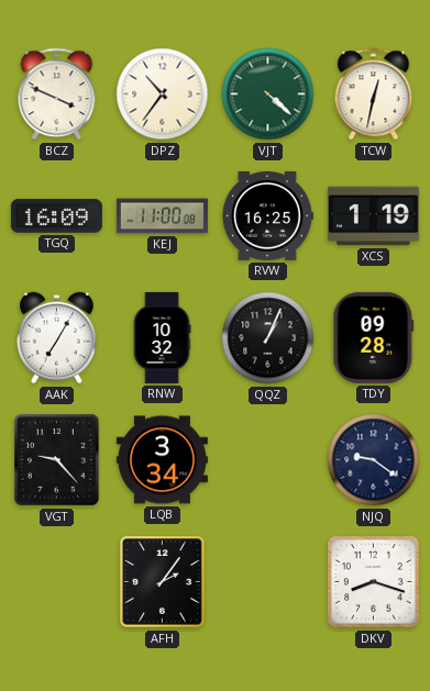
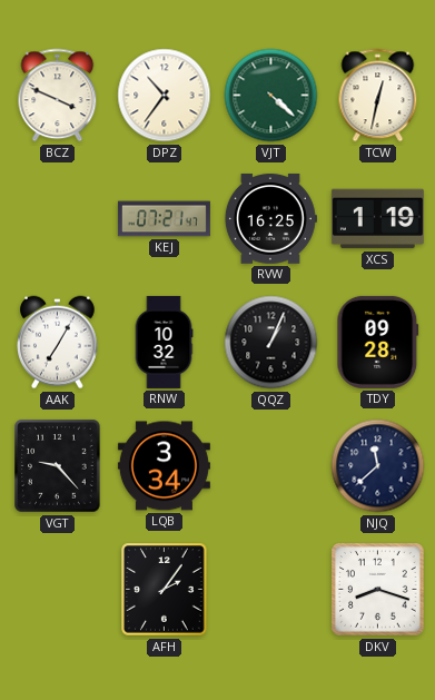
TGQ: 16:09 -> none
KEJ: 11:00 -> 07:21
NJQ: 9:21 -> 11:38
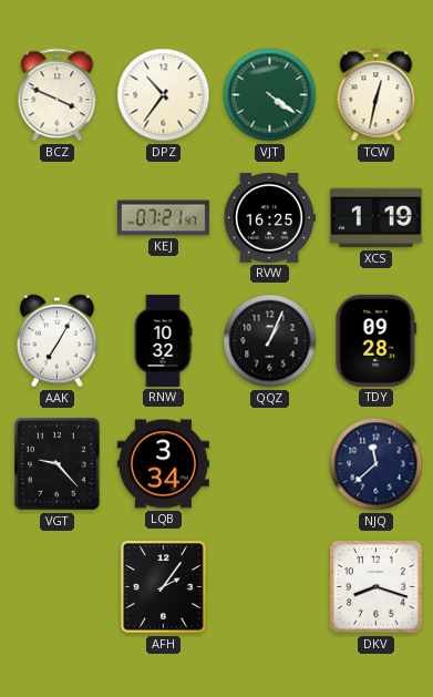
VJT: 4:22 -> 4:21
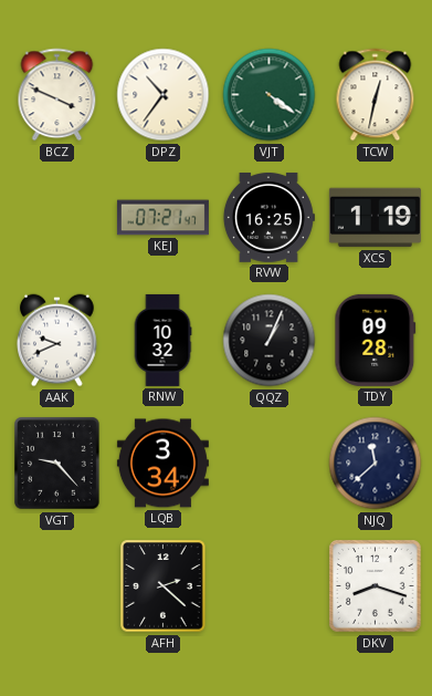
AAK: 7:05 -> 9:41
AFH: 2:06 -> 2:22
